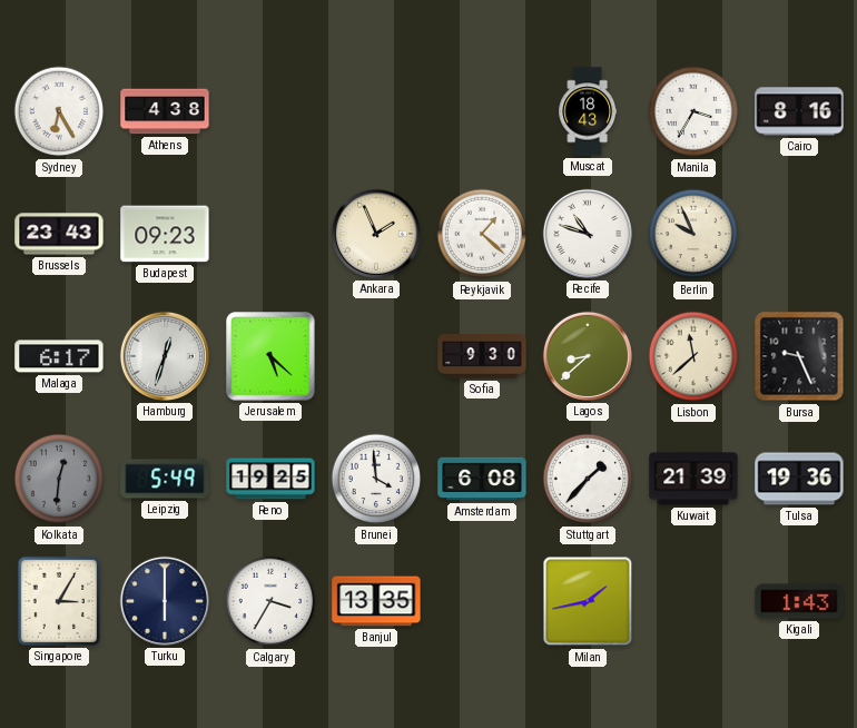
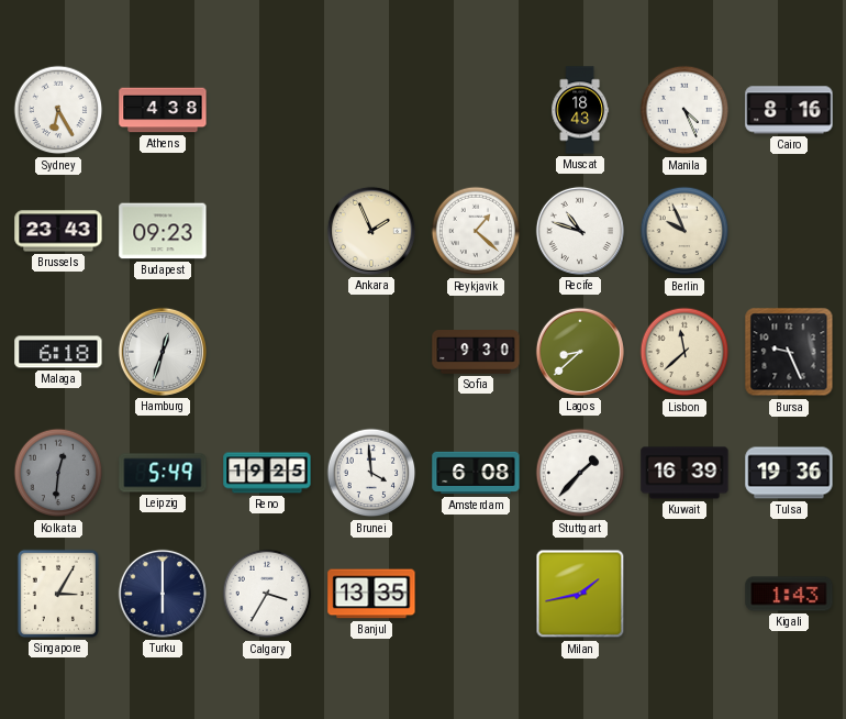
Manila: 3:35 -> 4:26
Malaga: 6:17 -> 6:18
Jerusalem: 5:22 -> none
Kuwait: 21:39 -> 16:39
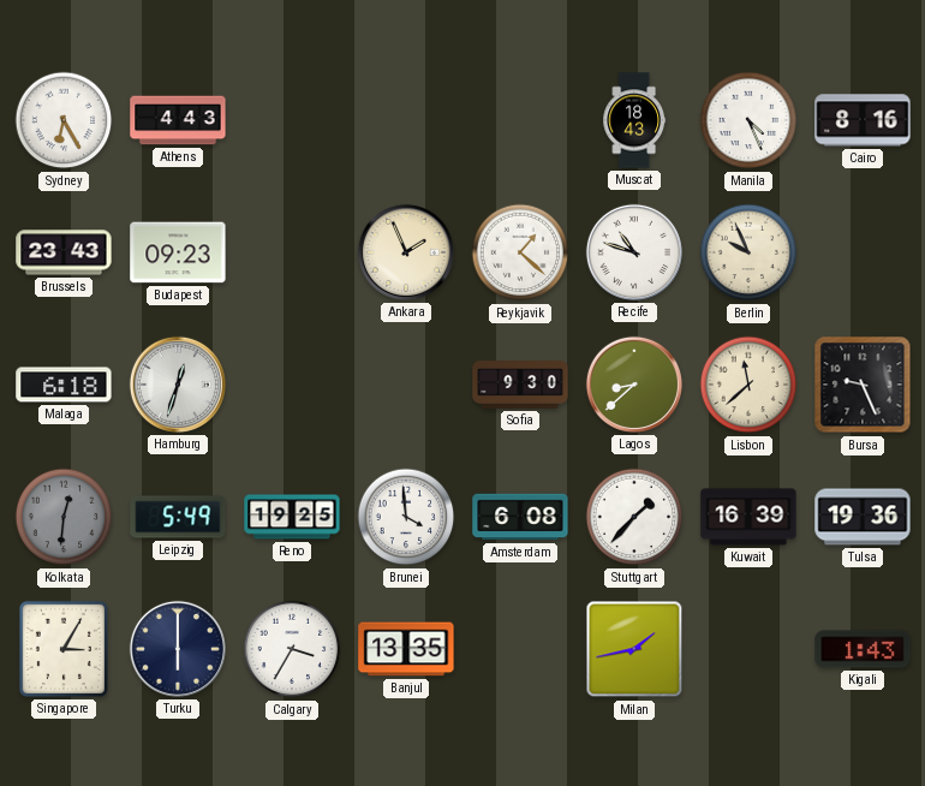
Athens: 4:38 -> 4:43
